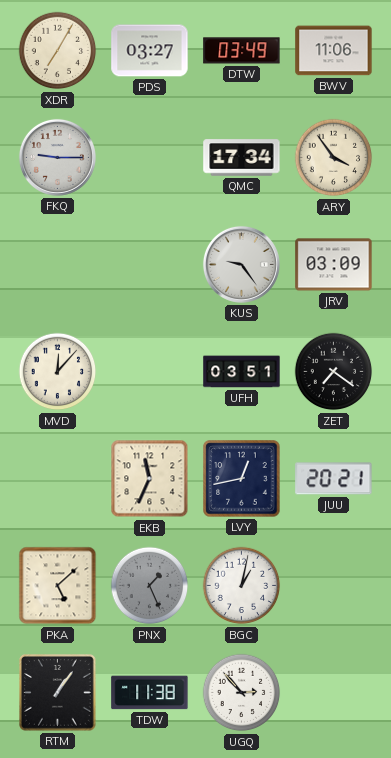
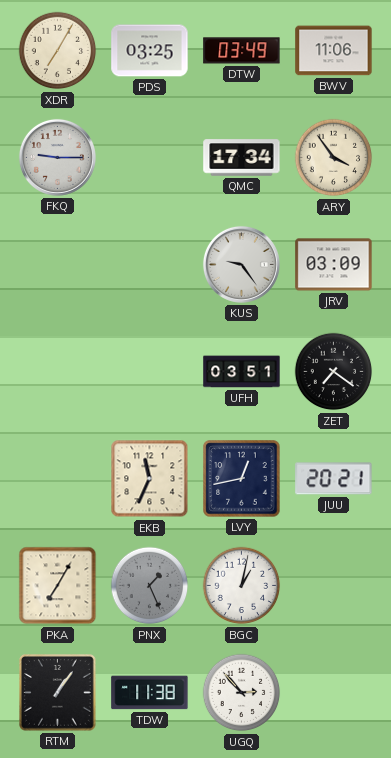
PDS: 03:27 -> 03:25
MVD: 12:07 -> none
PKA: 5:08 -> 7:05
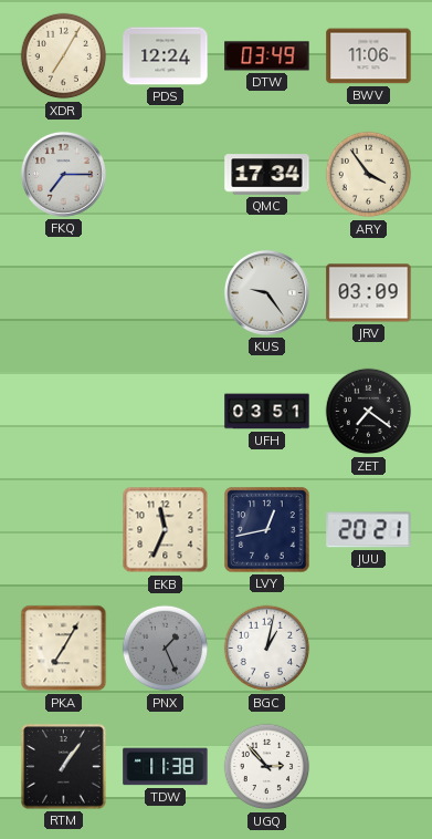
PDS: 03:25 -> 12:24
FKQ: 9:15 -> 7:15
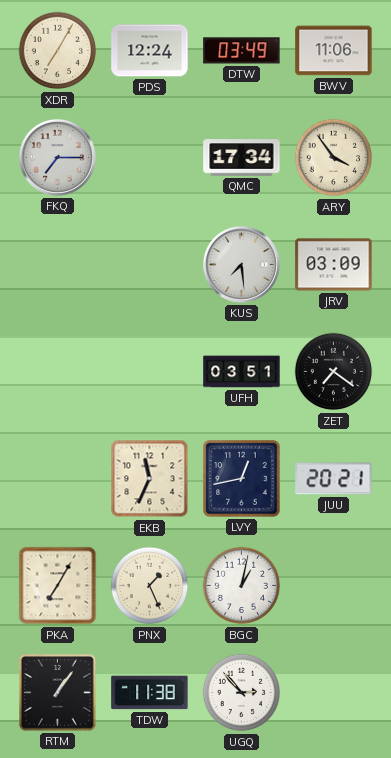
KUS: 9:24 -> 7:29
PNX dial: grey -> cream
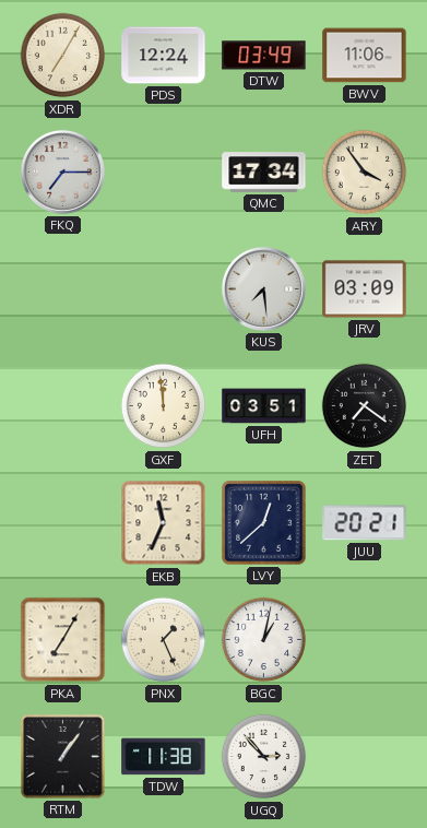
GXF: none -> 11:59
LVY: 12:43 -> 12:38
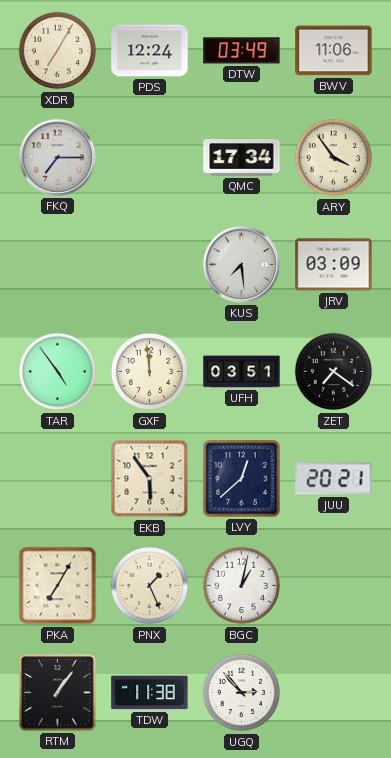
TAR: none -> 4:54
EKB: 11:34 -> 5:54
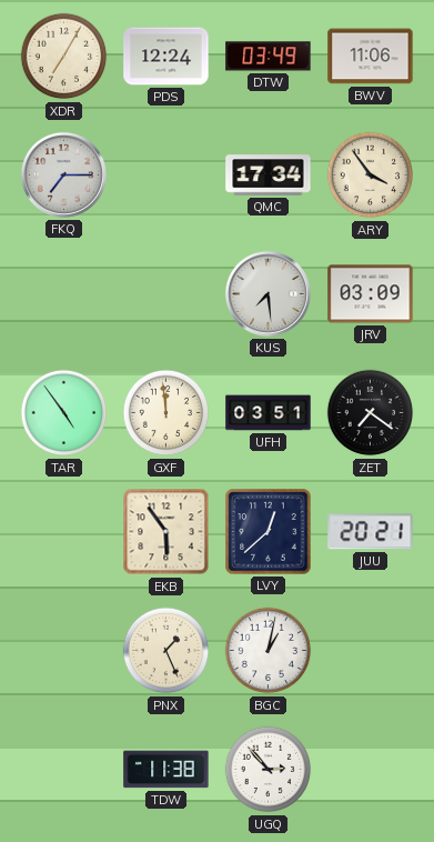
PKA: 7:05 -> none
RTM: 1:06 -> none
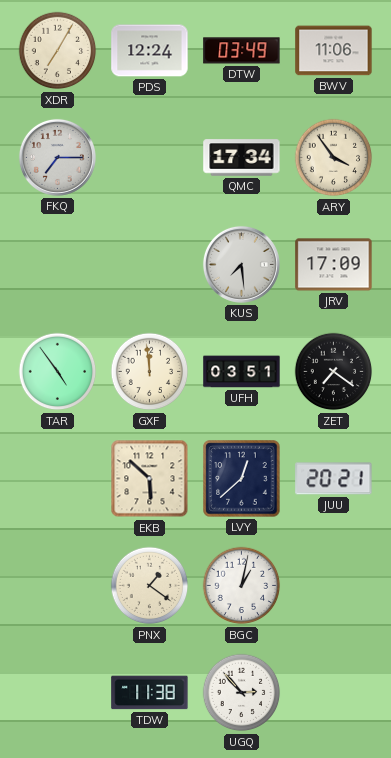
JRV: 03:09 -> 17:09
EKB: 5:54 -> 5:52
PNX: 1:26 -> 1:21
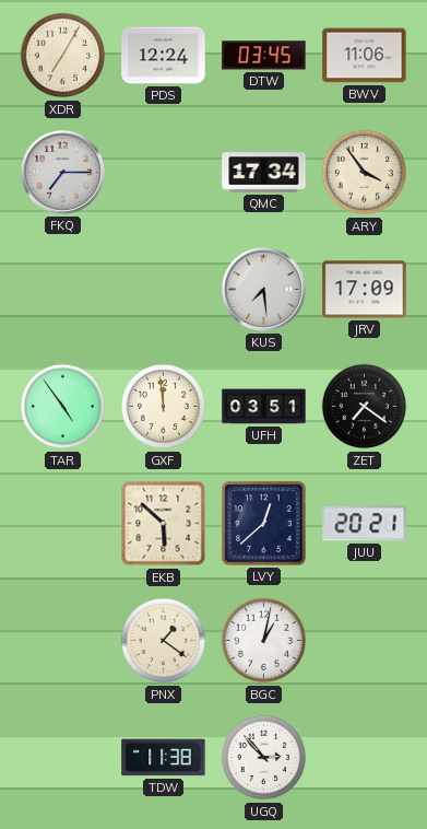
DTW: 03:49 -> 03:45
